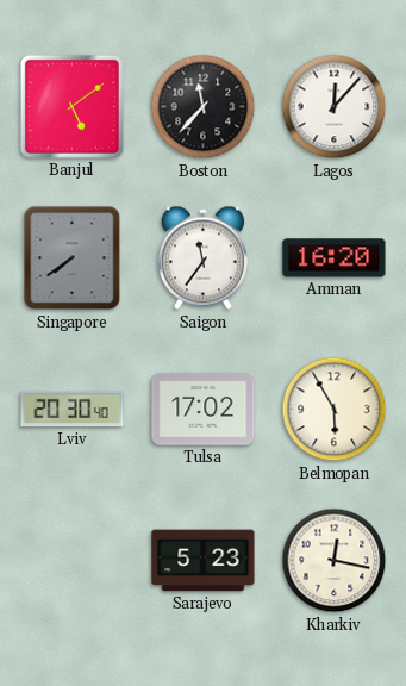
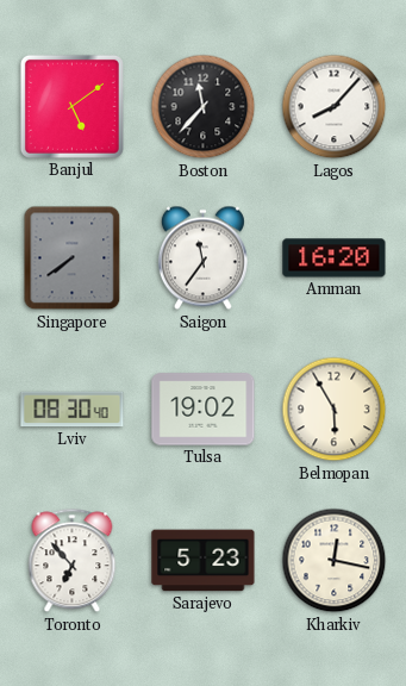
Lagos: 12:07 -> 8:07
Lviv: 20:30 -> 08:30
Tulsa: 17:02 -> 19:02
Toronto: none -> 6:53
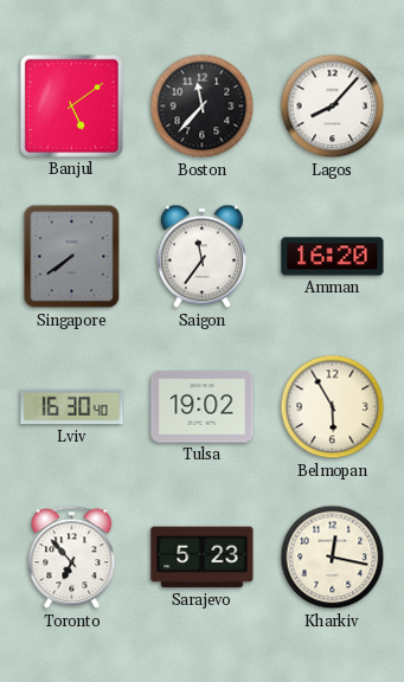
Lviv: 08:30 -> 16:30
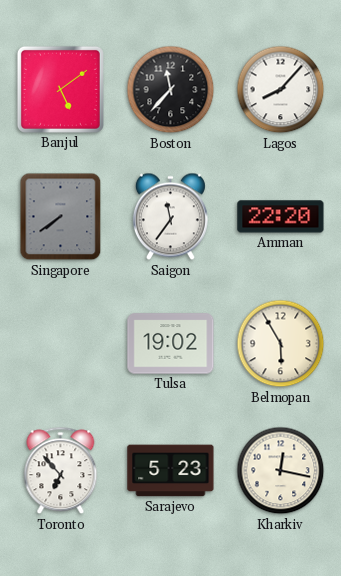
Amman: 16:20 -> 22:20
Lviv: 16:30 -> none
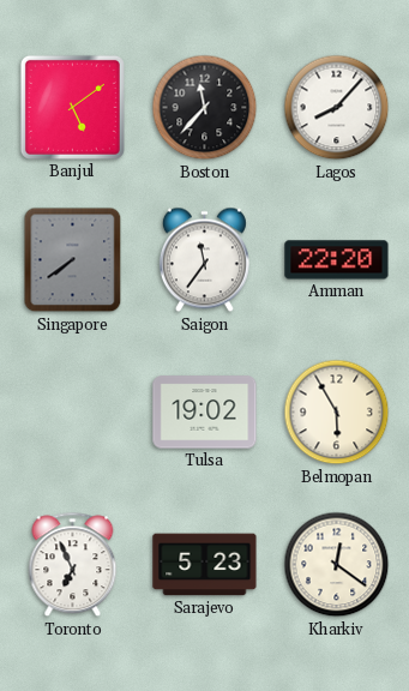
Toronto: 6:53 -> 6:56
Kharkiv: 12:17 -> 12:21
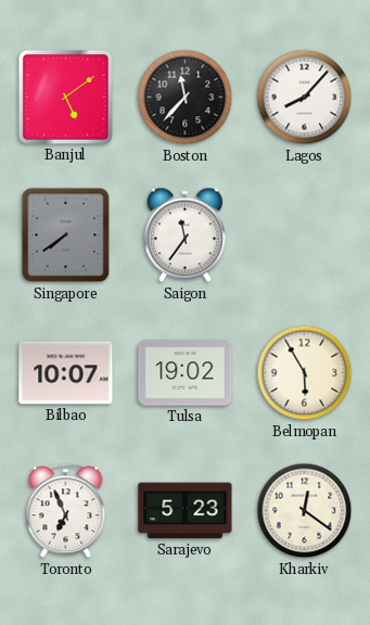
Amman: 22:20 -> none
Bilbao: none -> 10:07
